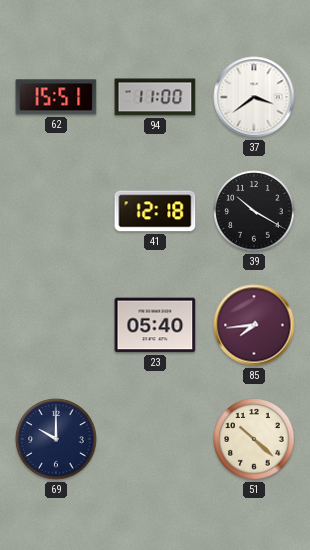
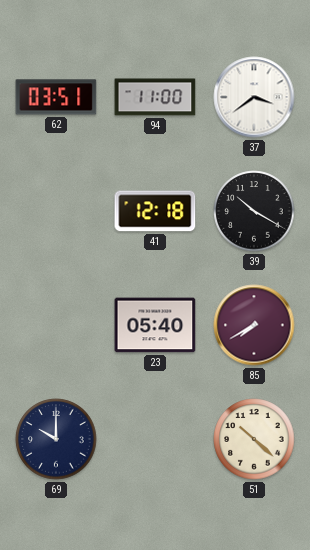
62: 15:51 -> 03:51
85: 7:44 -> 7:40
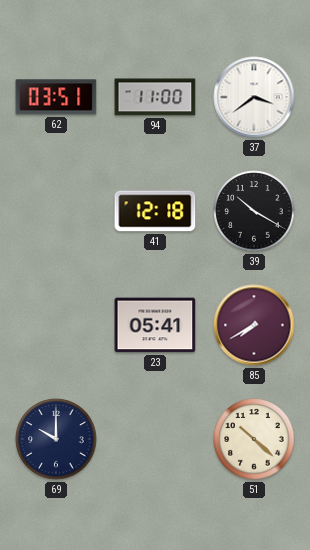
23: 05:40 -> 05:41
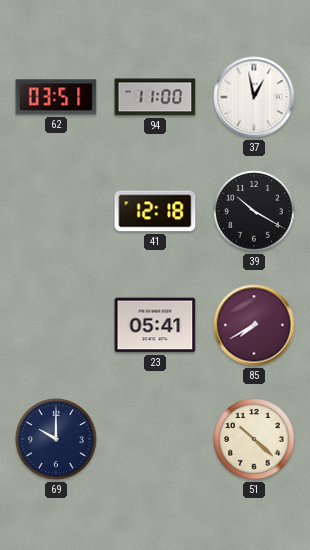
37: 3:39 -> 12:58
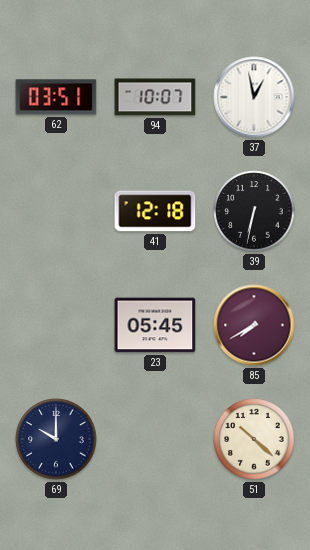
94: 11:00 -> 10:07
39: 10:20 -> 6:32
23: 05:41 -> 05:45
